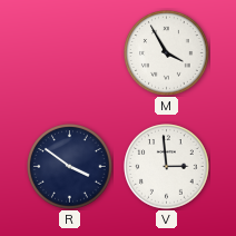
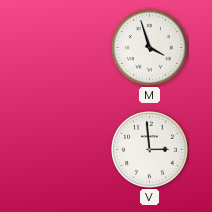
M: 3:55 -> 3:57
R: 3:51 -> none
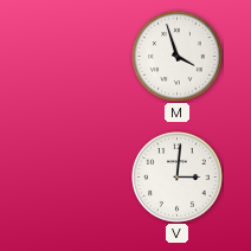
V: 2:59 -> 3:01
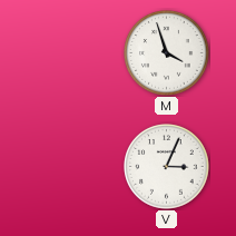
V: 3:01 -> 3:04
